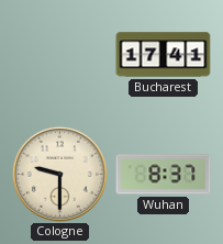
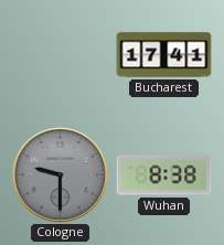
Cologne dial: cream -> grey
Wuhan: 8:37 -> 8:38
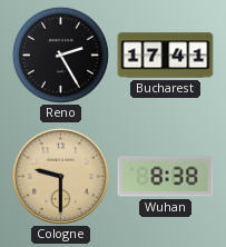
Reno: none -> 2:25
Cologne dial: grey -> champagne
